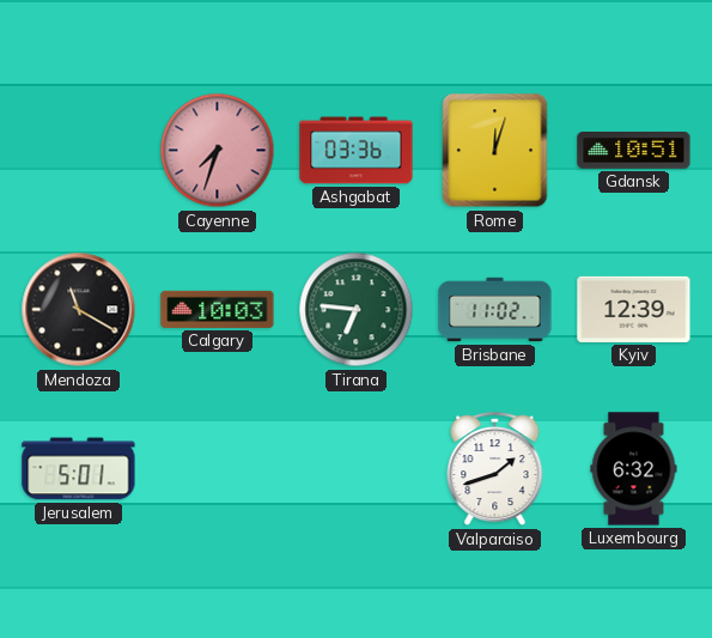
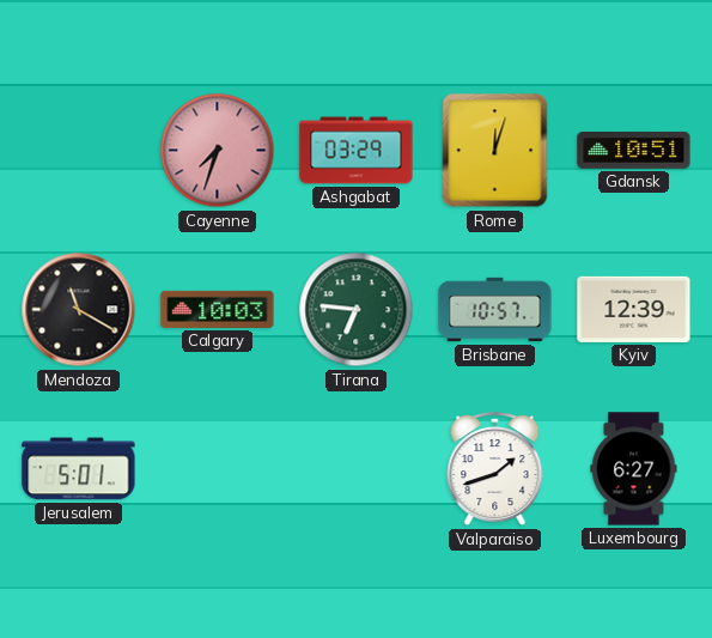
Ashgabat: 03:36 -> 03:29
Brisbane: 11:02 -> 10:57
Luxembourg: 6:32 -> 6:27
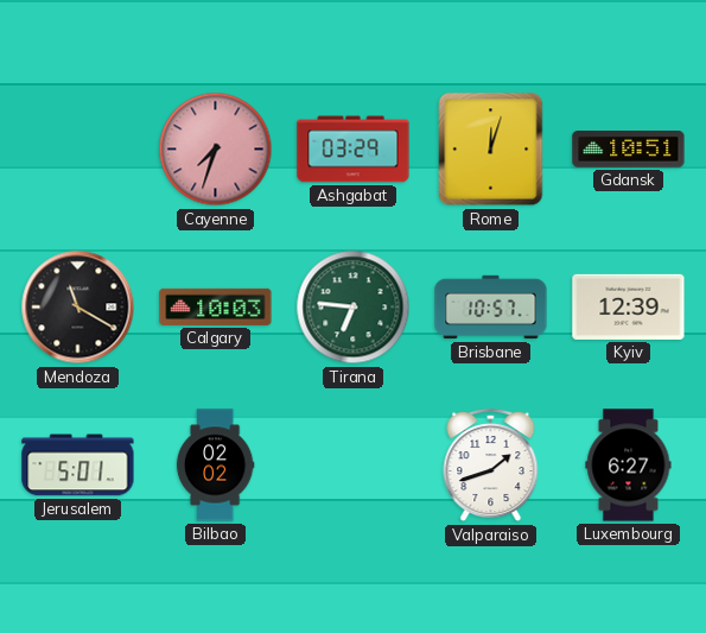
Bilbao: none -> 02:02
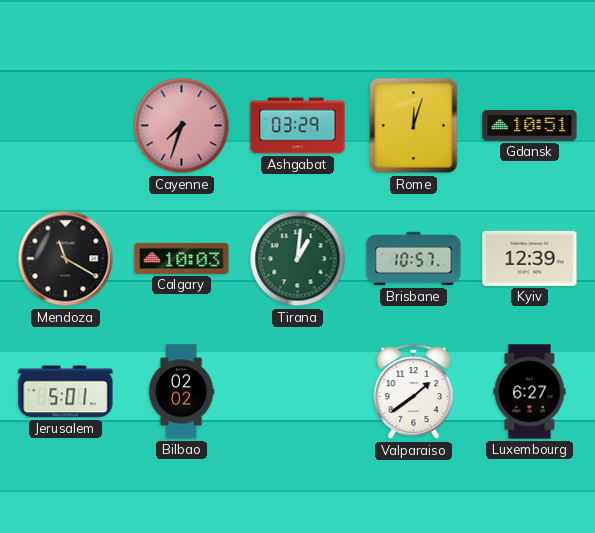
Tirana: 6:46 -> 1:01
Valparaiso: 1:42 -> 1:39
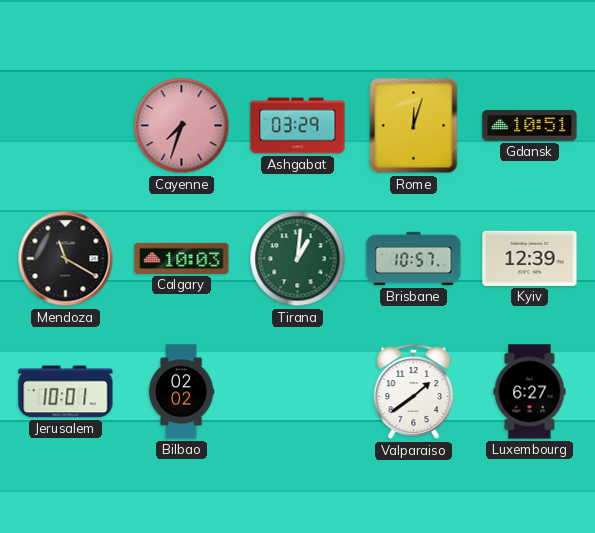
Jerusalem: 5:01 -> 10:01
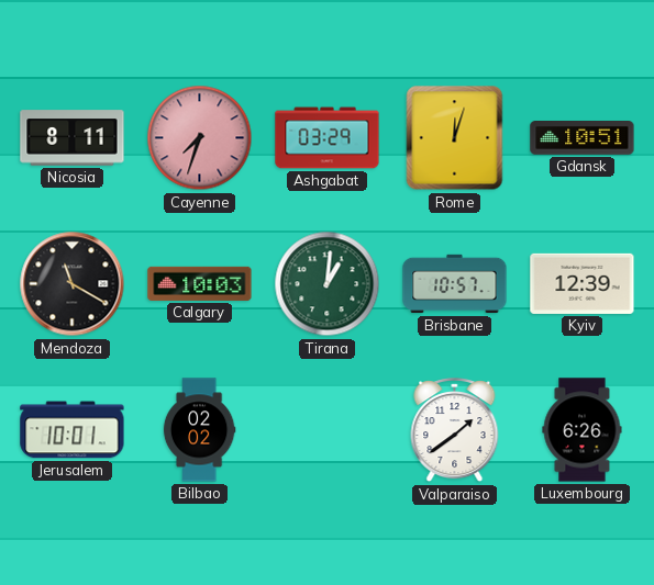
Nicosia: none -> 8:11
Luxembourg: 6:27 -> 6:26
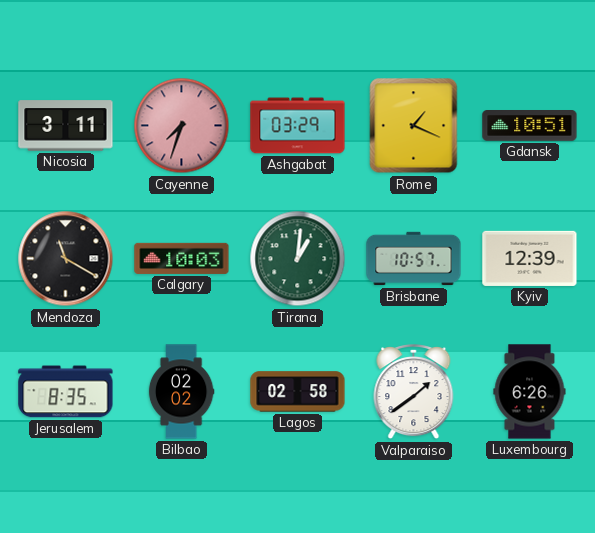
Nicosia: 8:11 -> 3:11
Rome: 12:03 -> 1:19
Jerusalem: 10:01 -> 8:35
Lagos: none -> 02:58
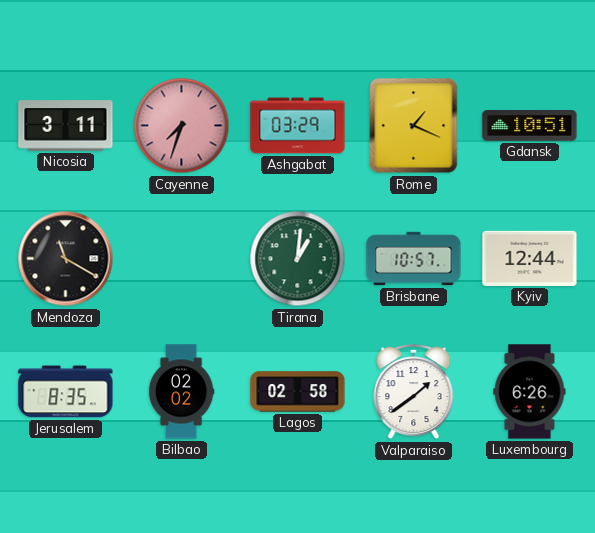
Calgary: 10:03 -> none
Kyiv: 12:39 -> 12:44
